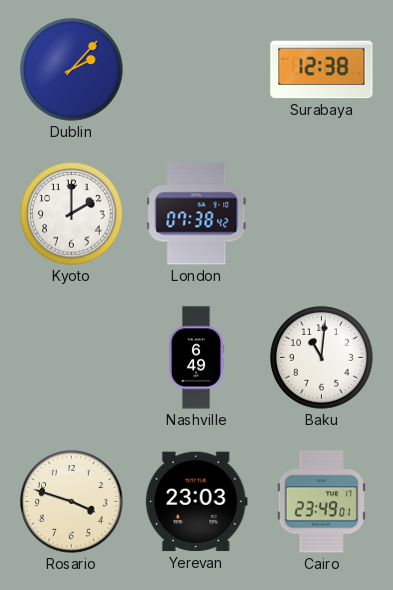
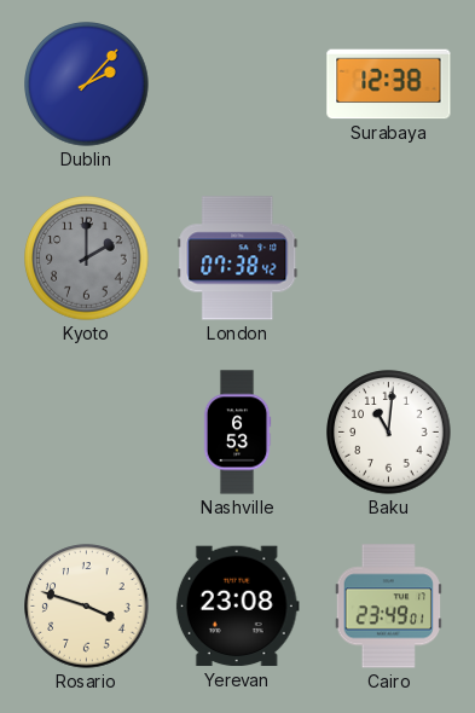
Kyoto dial: white -> grey
Nashville: 6:49 -> 6:53
Yerevan: 23:03 -> 23:08
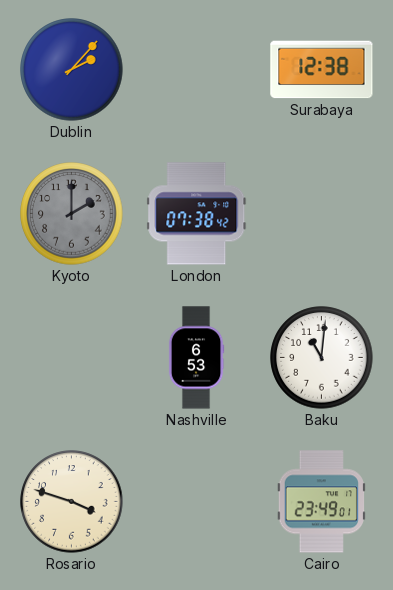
Yerevan: 23:08 -> none
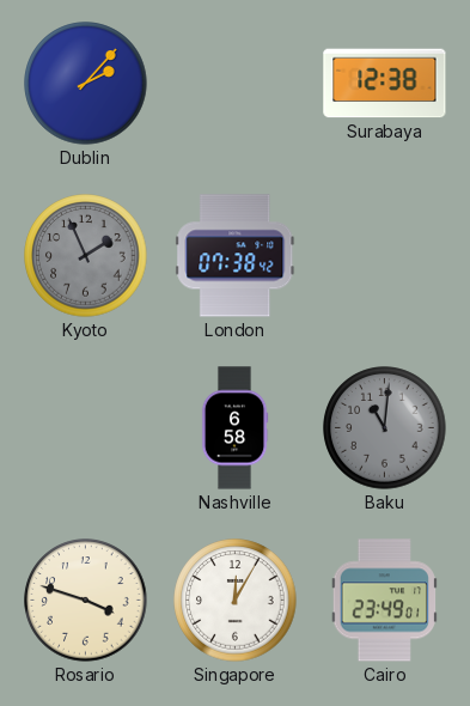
Kyoto: 2:00 -> 1:56
Nashville: 6:53 -> 6:58
Baku dial: white -> grey
Singapore: none -> 12:05
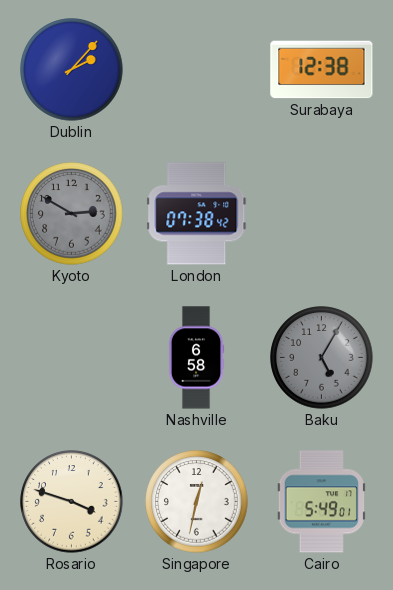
Kyoto: 1:56 -> 2:50
Baku: 11:01 -> 5:05
Singapore: 12:05 -> 12:32
Cairo: 23:49 -> 5:49
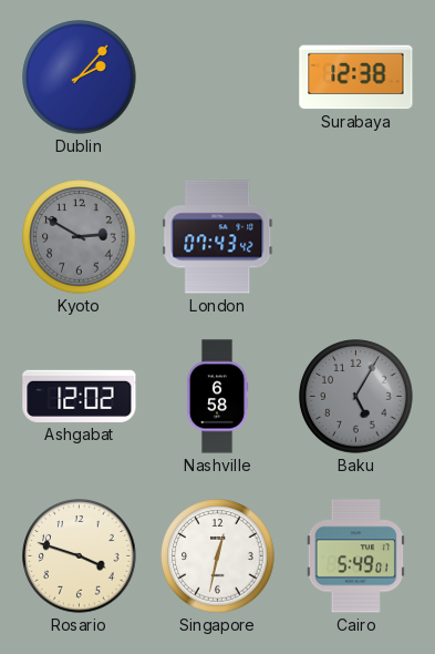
London: 07:38 -> 07:43
Ashgabat: none -> 12:02
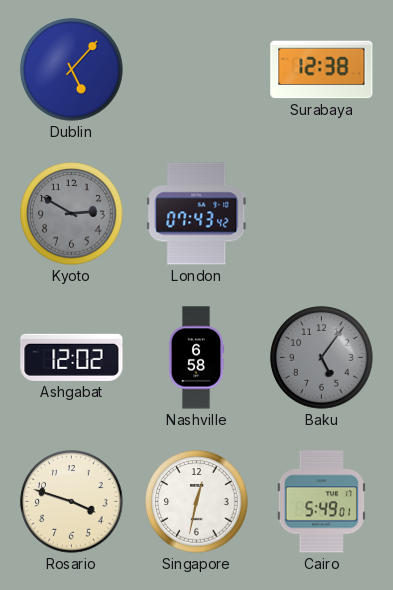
Dublin: 2:07 -> 5:07
Baku: 5:05 -> 5:06
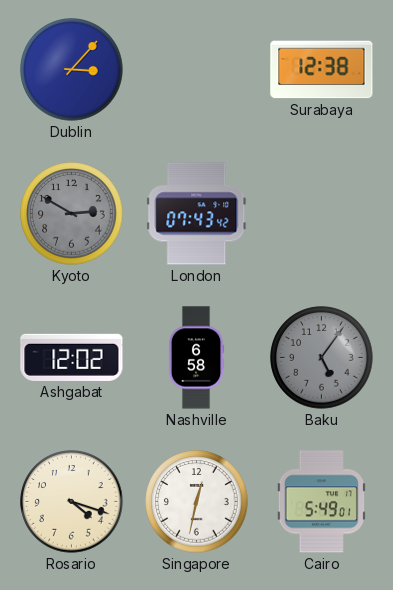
Dublin: 5:07 -> 3:07
Rosario: 3:48 -> 4:18
